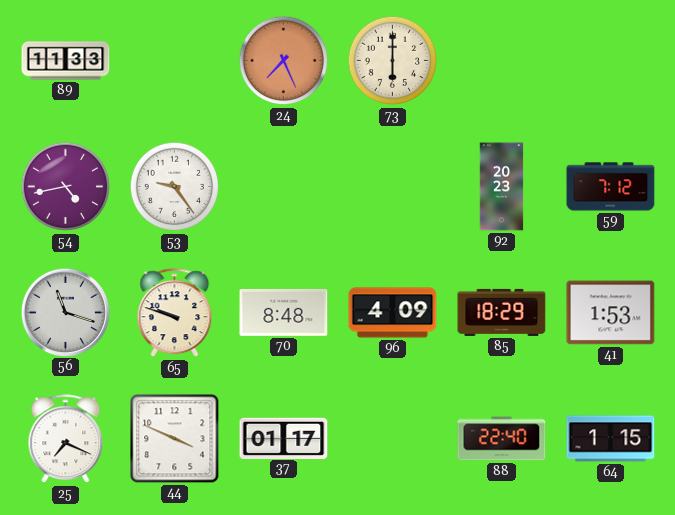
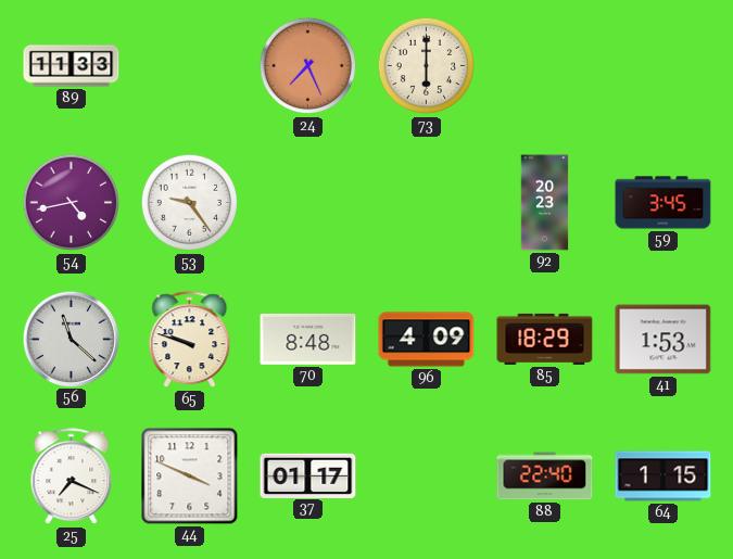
59: 7:12 -> 3:45
56: 11:18 -> 11:22
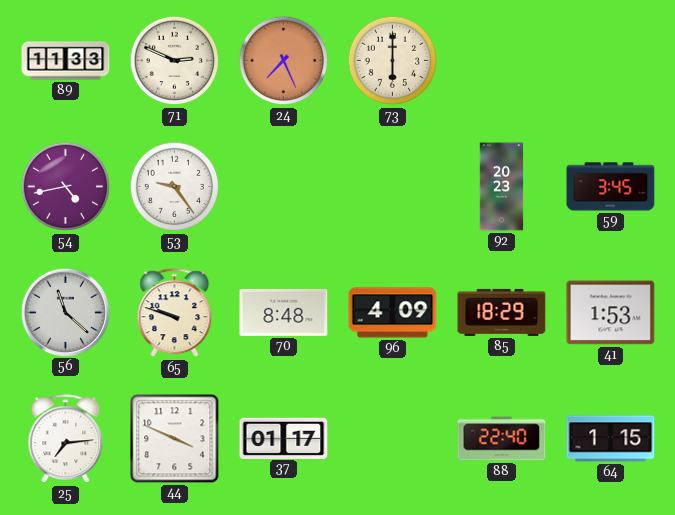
71: none -> 2:49
25: 7:19 -> 7:14
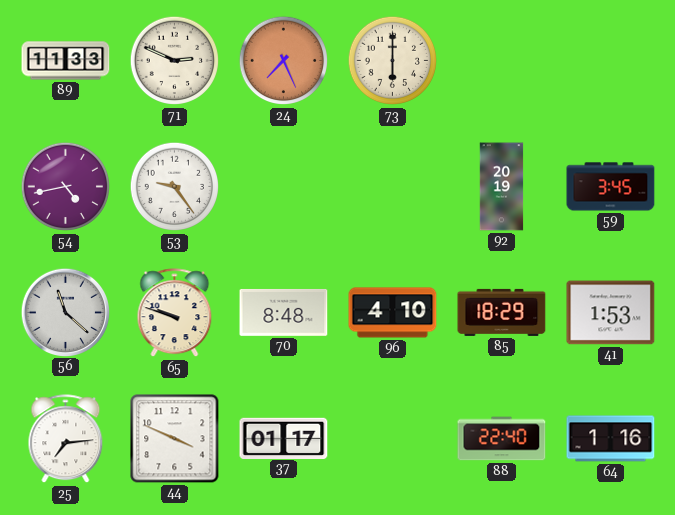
92: 20:23 -> 20:19
96: 4:09 -> 4:10
64: 1:15 -> 1:16
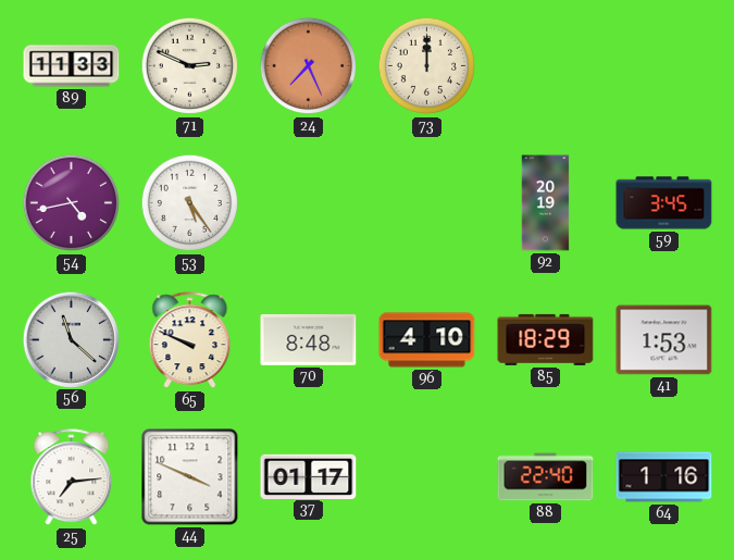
73: 6:00 -> 12:00
53: 9:24 -> 5:24
65: 9:48 -> 9:49
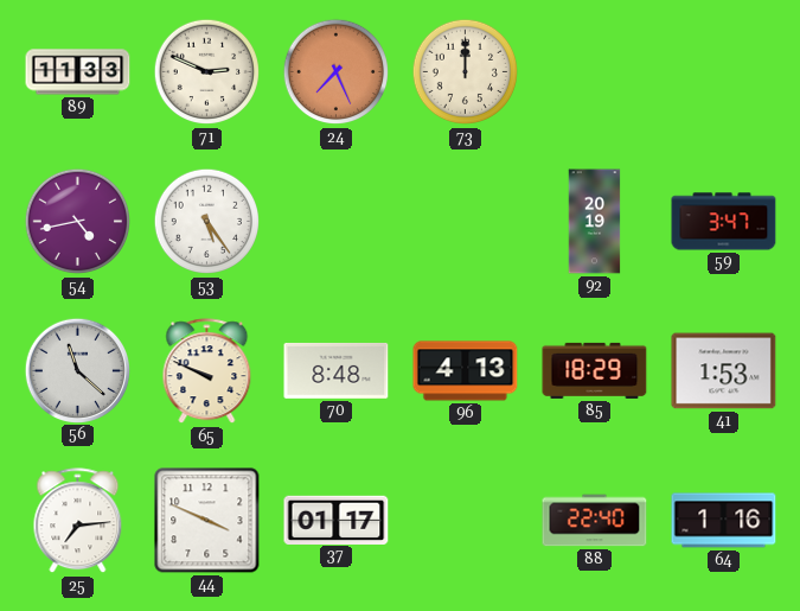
59: 3:45 -> 3:47
96: 4:10 -> 4:13
